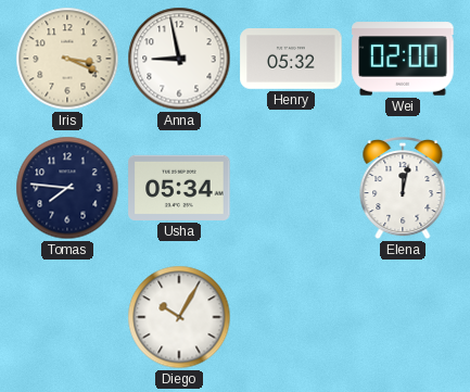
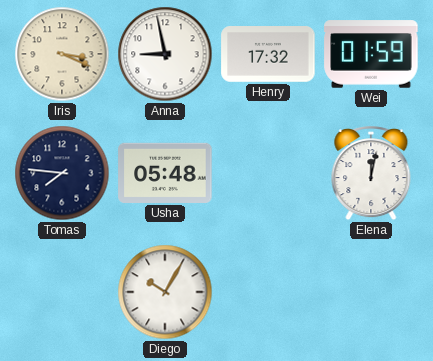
Henry: 05:32 -> 17:32
Wei: 02:00 -> 01:59
Usha: 05:34 -> 05:48
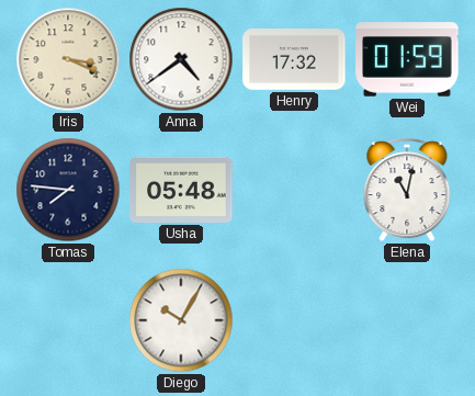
Anna: 8:58 -> 4:39
Elena: 12:02 -> 11:02
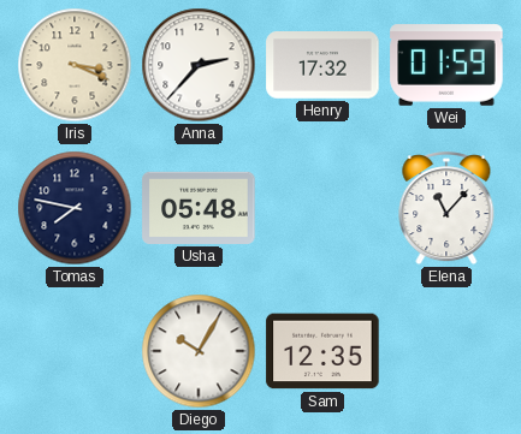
Anna: 4:39 -> 2:37
Tomas: 7:46 -> 7:47
Elena: 11:02 -> 11:07
Sam: none -> 12:35
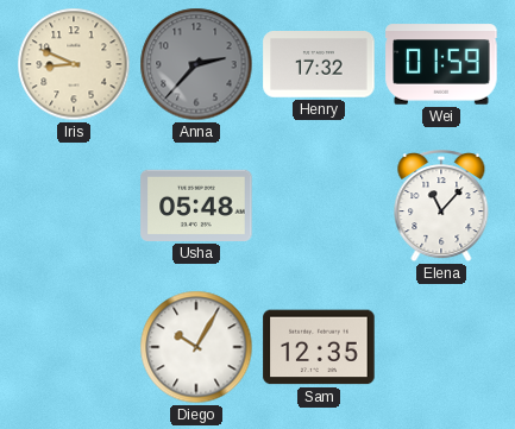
Iris: 3:19 -> 8:49
Anna dial: white -> grey
Tomas: 7:47 -> none
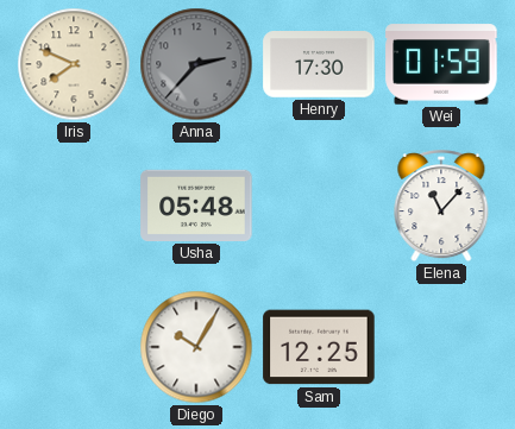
Iris: 8:49 -> 7:49
Henry: 17:32 -> 17:30
Sam: 12:35 -> 12:25
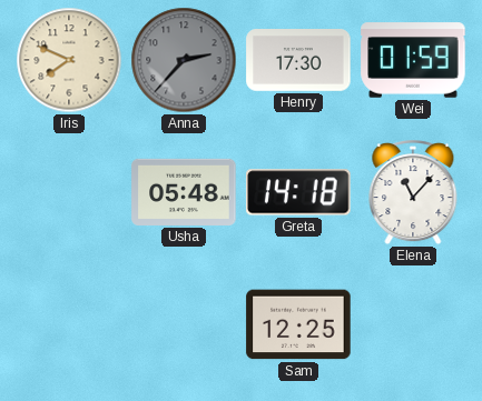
Greta: none -> 14:18
Diego: 10:05 -> none
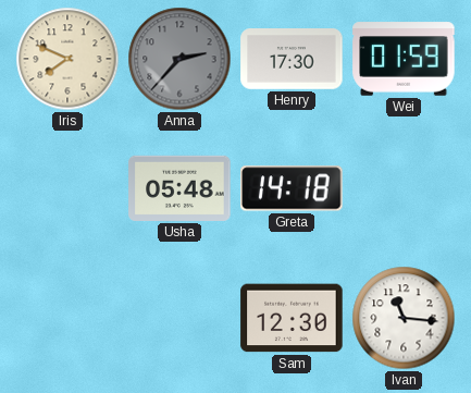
Elena: 11:07 -> none
Sam: 12:25 -> 12:30
Ivan: none -> 11:16
